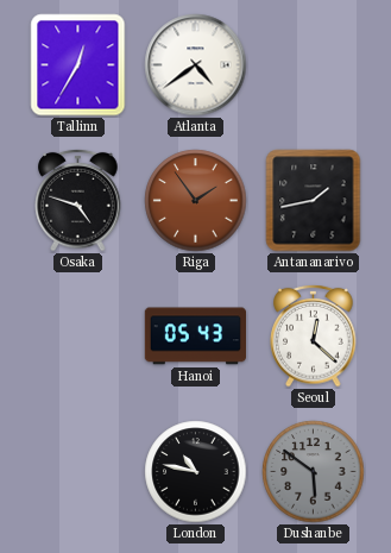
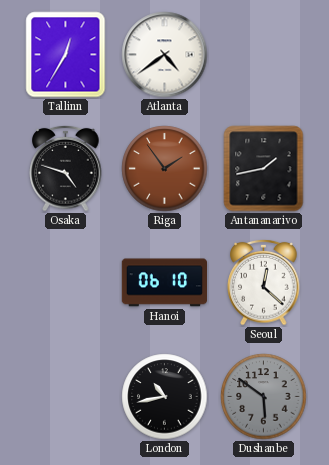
Hanoi: 05:43 -> 06:10
London: 10:47 -> 10:43
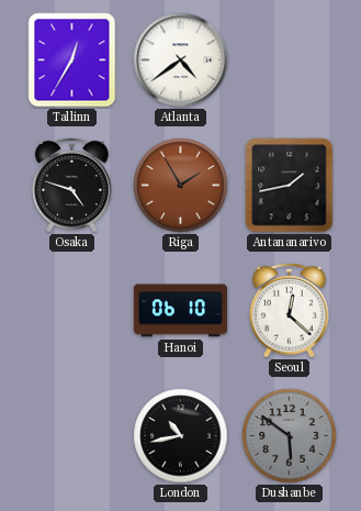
Riga: 1:54 -> 1:55
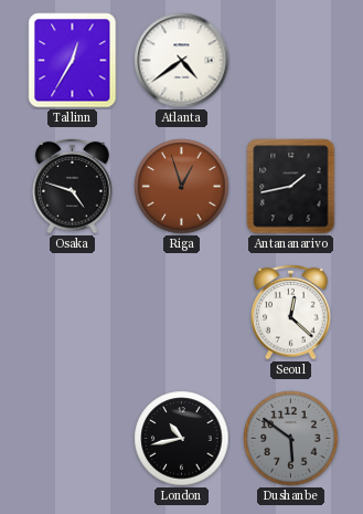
Riga: 1:55 -> 12:57
Hanoi: 06:10 -> none
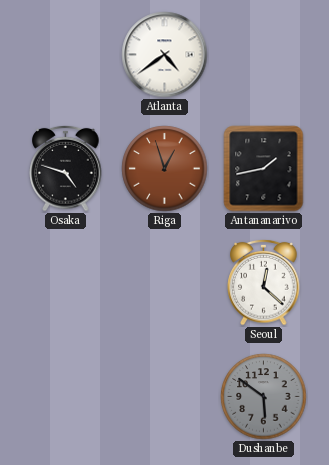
Tallinn: 12:35 -> none
London: 10:43 -> none
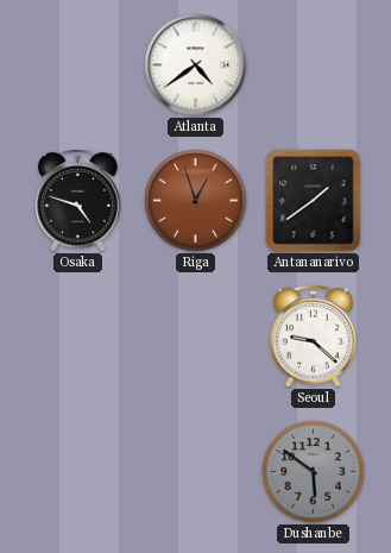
Antananarivo: 1:43 -> 1:39
Seoul: 12:22 -> 9:22
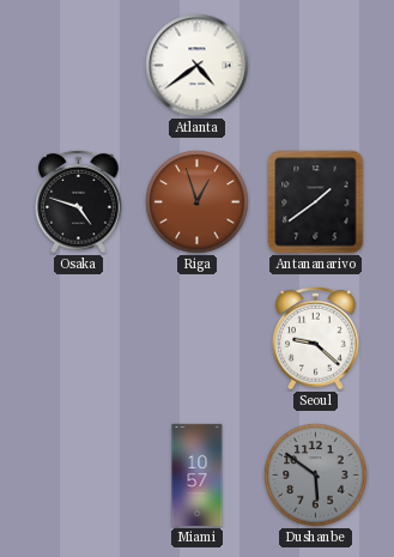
Miami: none -> 10:57
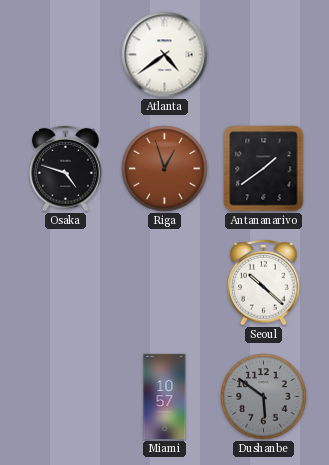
Seoul: 9:22 -> 10:22
